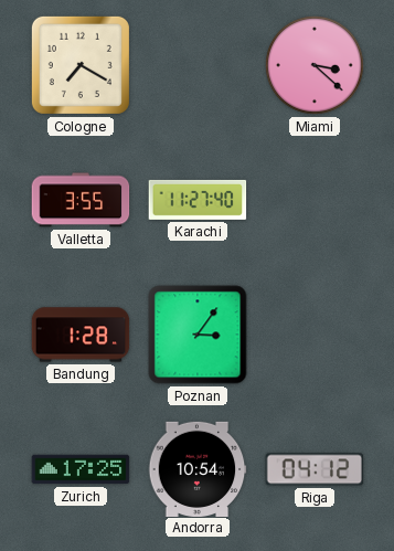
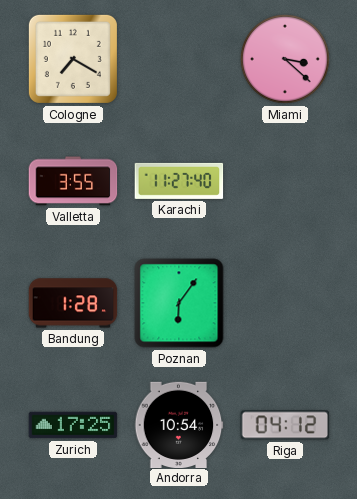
Poznan: 3:06 -> 6:06
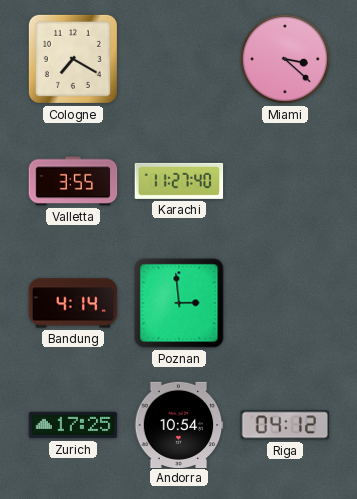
Bandung: 1:28 -> 4:14
Poznan: 6:06 -> 2:59
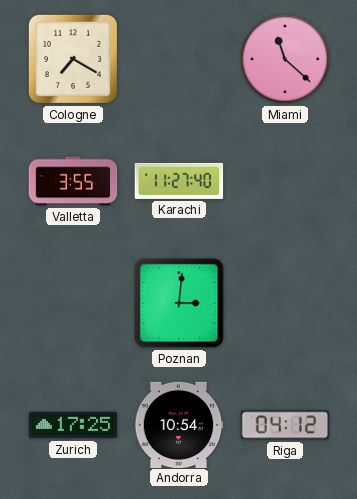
Miami: 3:22 -> 11:22
Bandung: 4:14 -> none
Poznan: 2:59 -> 3:01
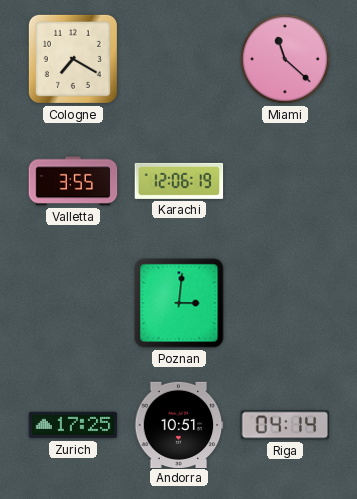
Karachi: 11:27 -> 12:06
Andorra: 10:54 -> 10:51
Riga: 04:12 -> 04:14
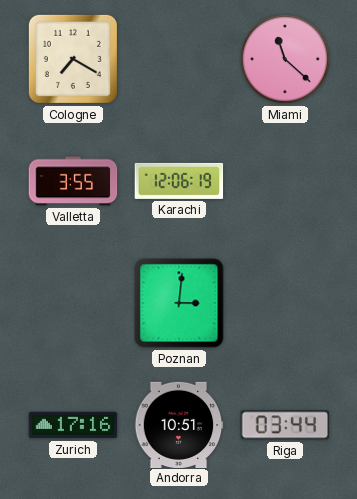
Zurich: 17:25 -> 17:16
Riga: 04:14 -> 03:44
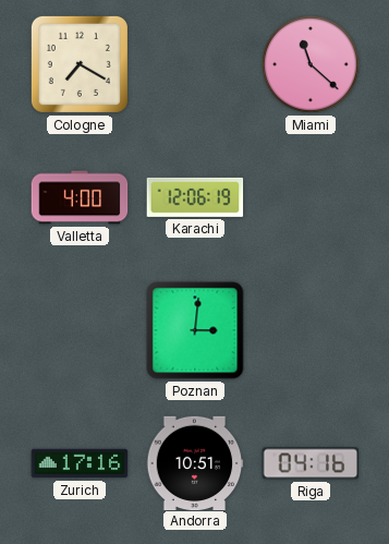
Valletta: 3:55 -> 4:00
Riga: 03:44 -> 04:16
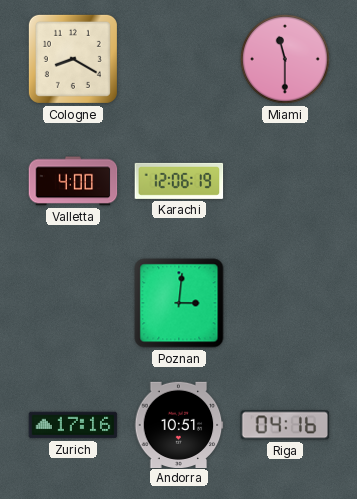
Cologne: 7:20 -> 8:20
Miami: 11:22 -> 11:30
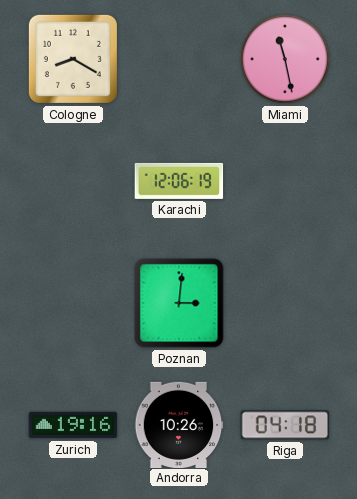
Miami: 11:30 -> 11:28
Valletta: 4:00 -> none
Zurich: 17:16 -> 19:16
Andorra: 10:51 -> 10:26
Riga: 04:16 -> 04:18
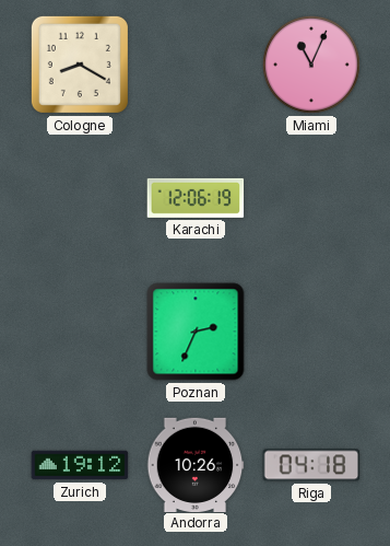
Miami: 11:28 -> 11:04
Poznan: 3:01 -> 2:34
Zurich: 19:16 -> 19:12
